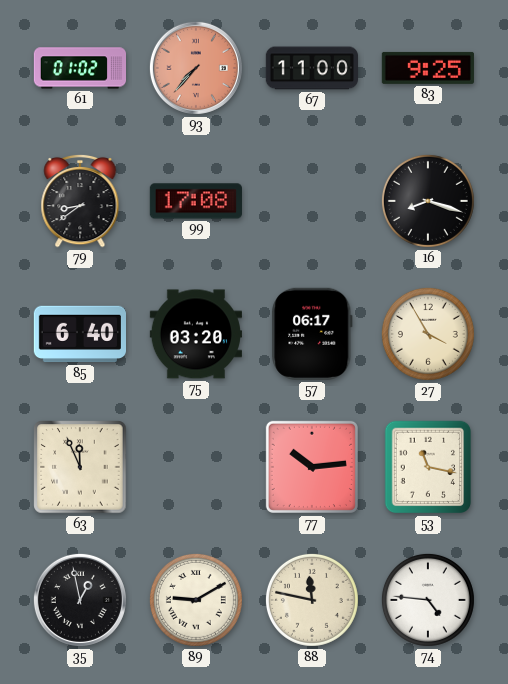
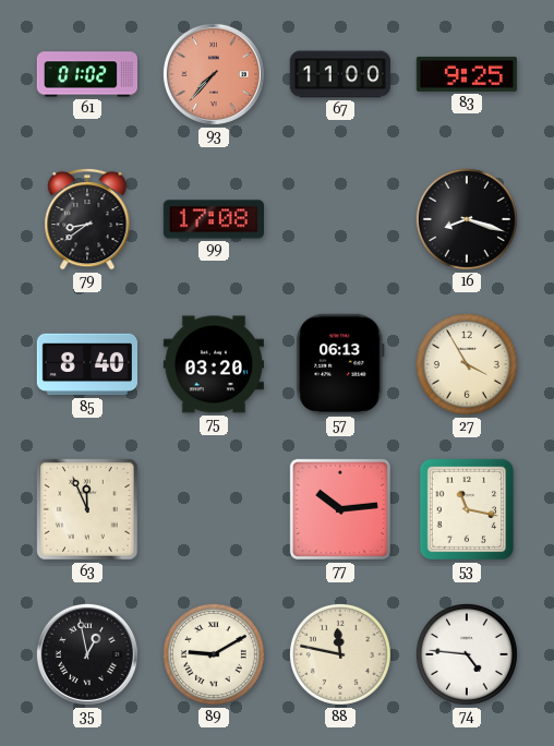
85: 6:40 -> 8:40
57: 06:17 -> 06:13
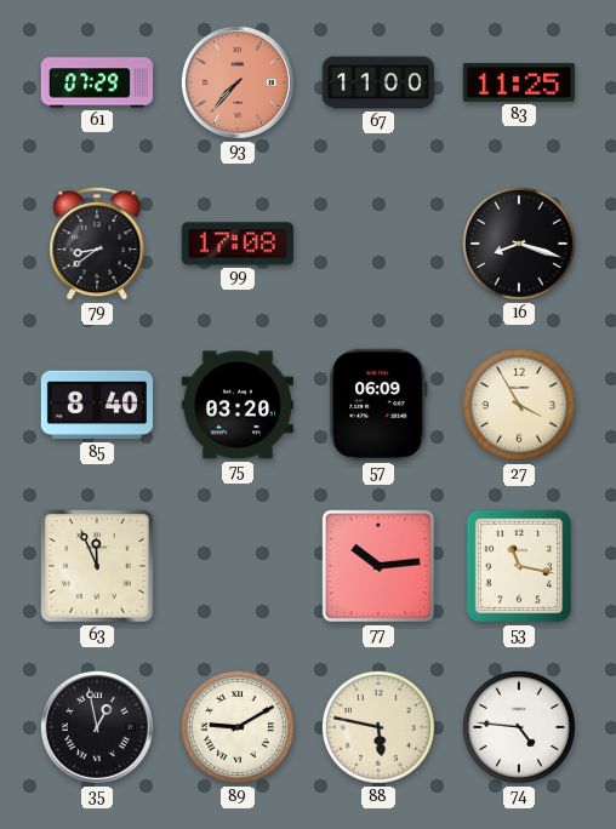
61: 01:02 -> 07:29
83: 9:25 -> 11:25
57: 06:13 -> 06:09
88: 11:47 -> 5:47
